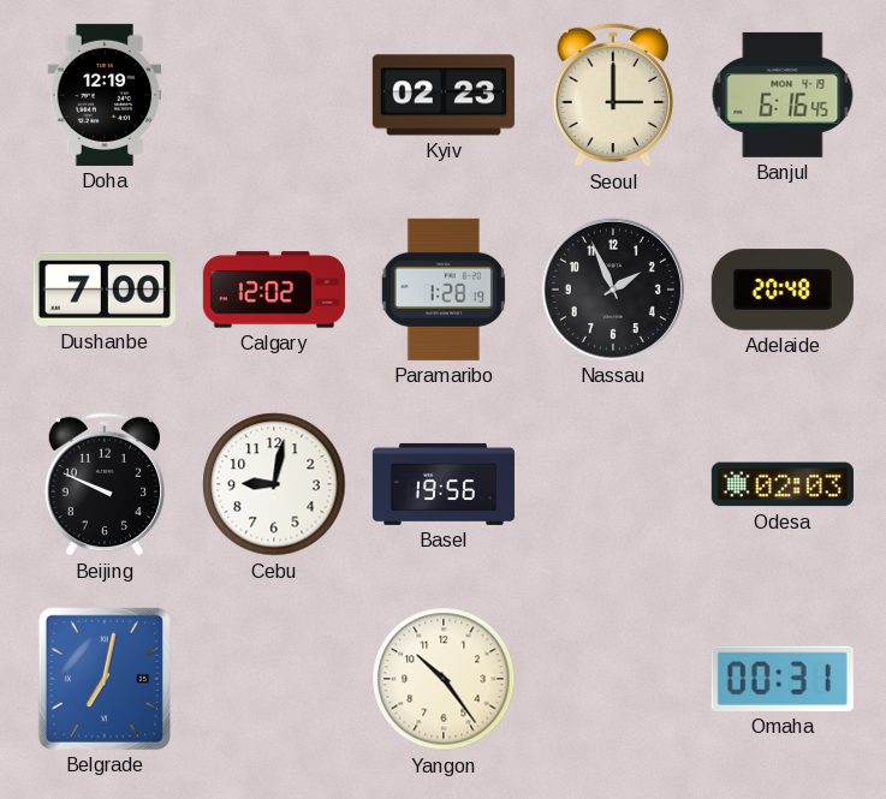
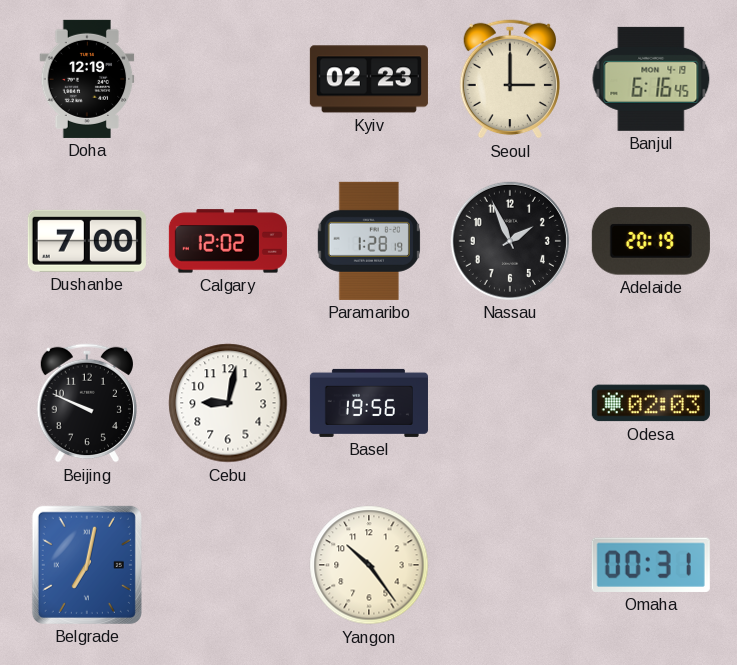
Adelaide: 20:48 -> 20:19
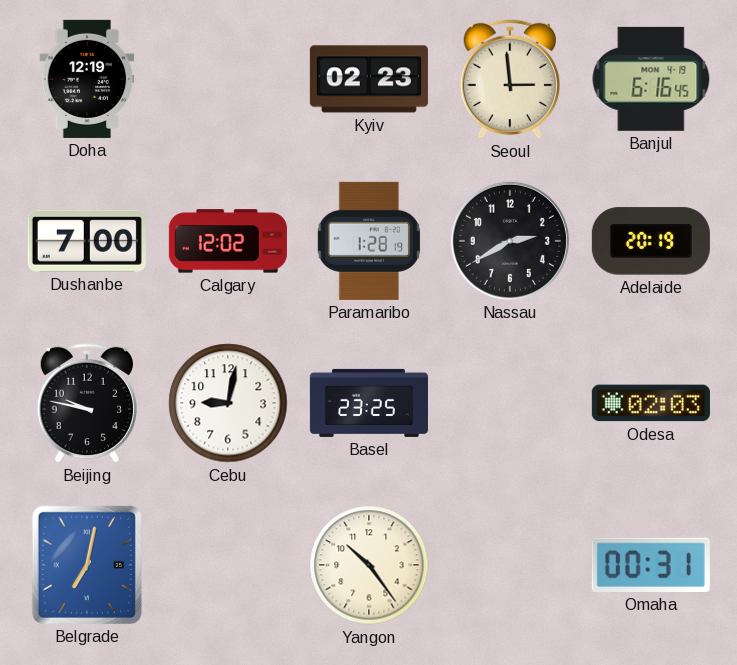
Seoul: 3:00 -> 2:59
Nassau: 1:56 -> 2:40
Beijing: 9:49 -> 9:47
Basel: 19:56 -> 23:25
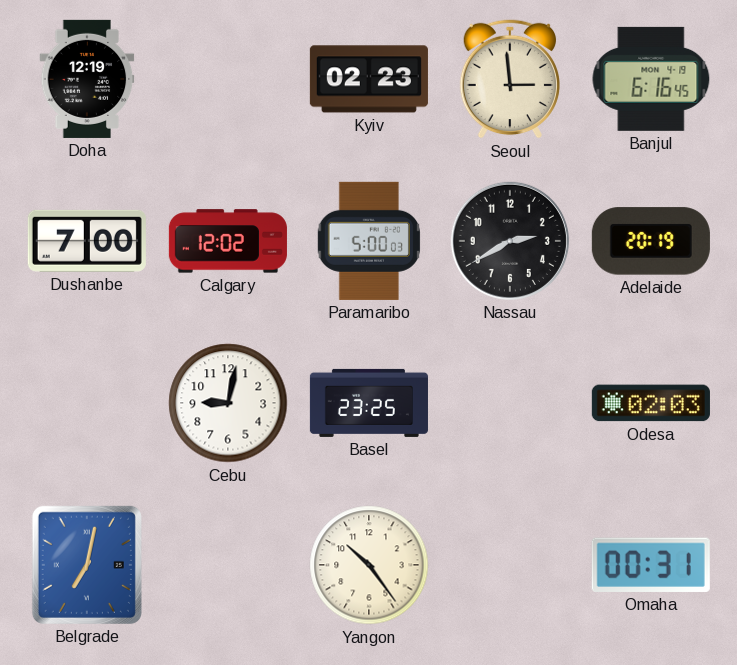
Paramaribo: 1:28 -> 5:00
Beijing: 9:47 -> none
